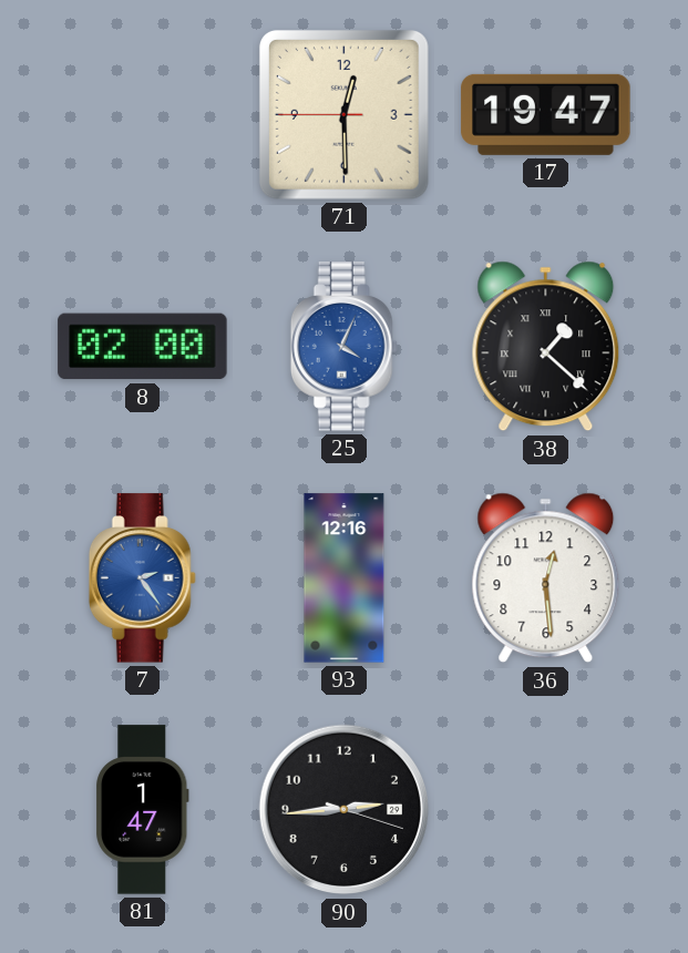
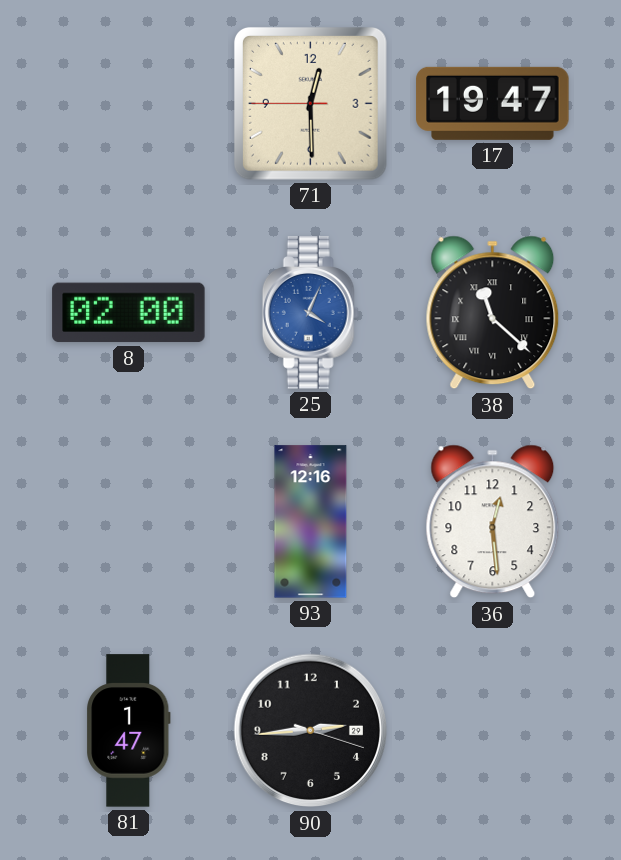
38: 1:22 -> 11:22
7: 2:24 -> none
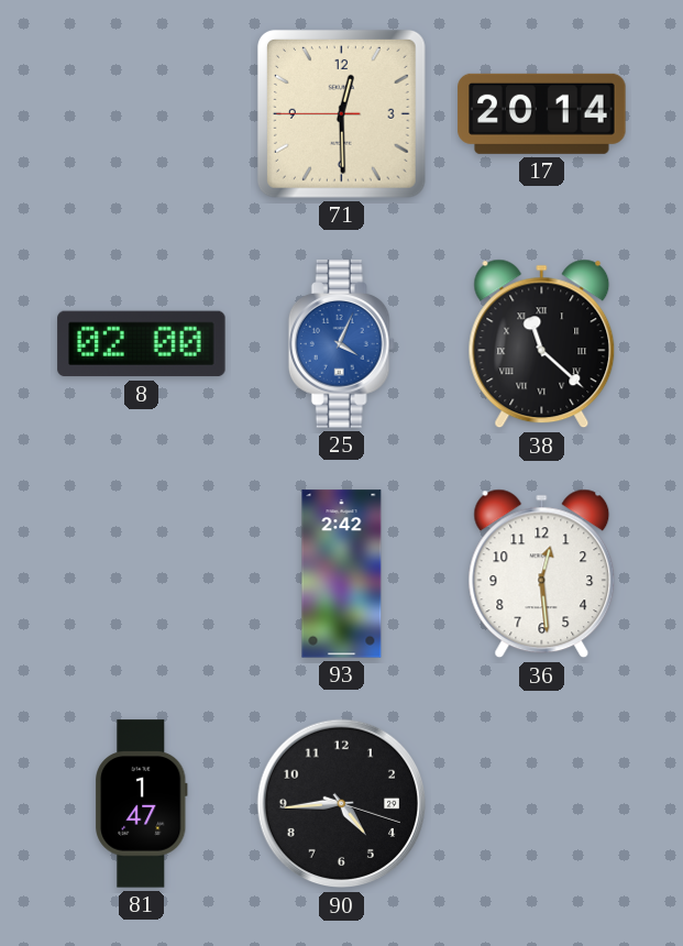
17: 19:47 -> 20:14
93: 12:16 -> 2:42
90: 2:44 -> 4:44
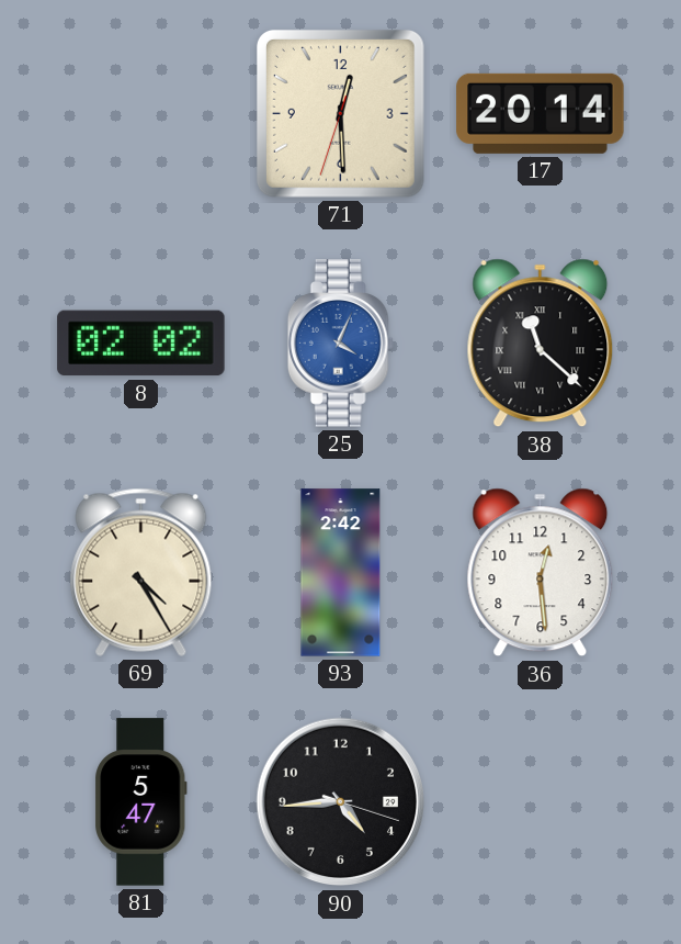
71: 12:29:45 -> 12:29:33
8: 02:00 -> 02:02
69: none -> 4:25
81: 1:47 -> 5:47
